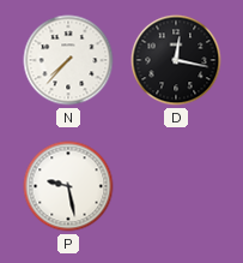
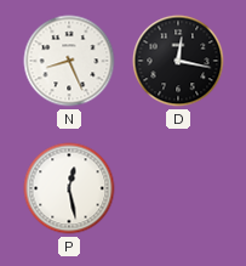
N: 7:37 -> 8:26
P: 9:28 -> 12:28
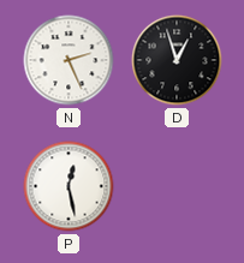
N: 8:26 -> 2:26
D: 12:17 -> 12:57
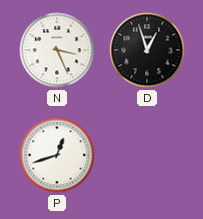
N: 2:26 -> 3:26
P: 12:28 -> 12:42
